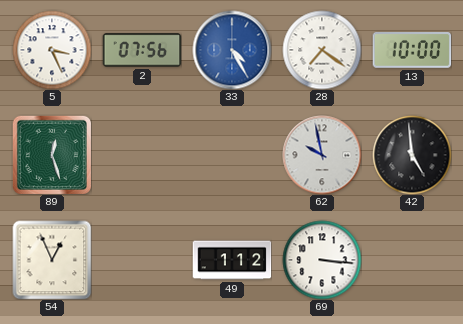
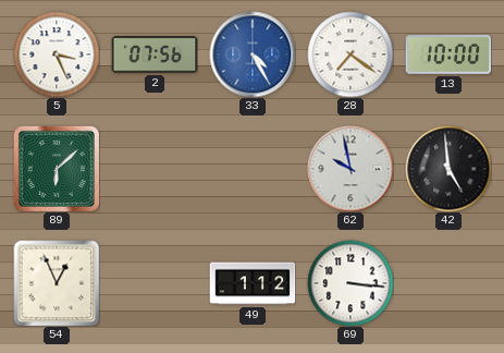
89: 12:27 -> 6:08
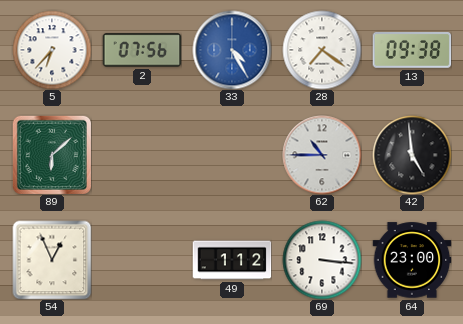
5: 3:26 -> 6:37
13: 10:00 -> 09:38
62: 9:58 -> 10:45
64: none -> 23:00
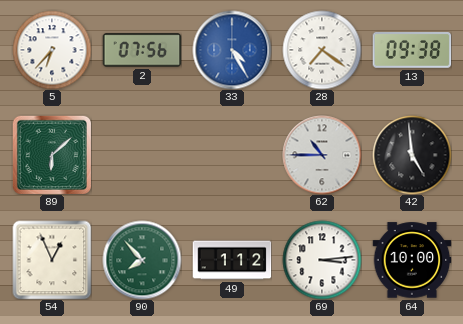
90: none -> 7:53
69: 3:16 -> 3:14
64: 23:00 -> 10:00
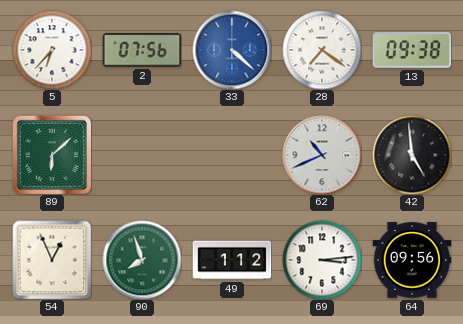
33: 4:25 -> 4:22
62: 10:45 -> 10:41
90: 7:53 -> 7:57
64: 10:00 -> 09:56
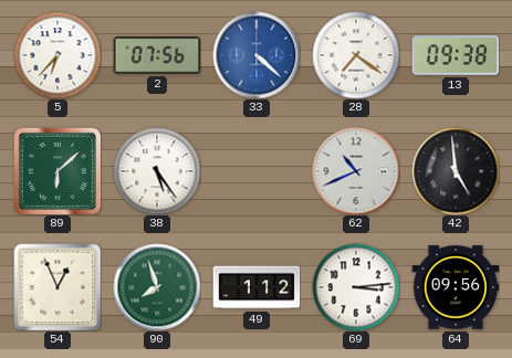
38: none -> 5:24
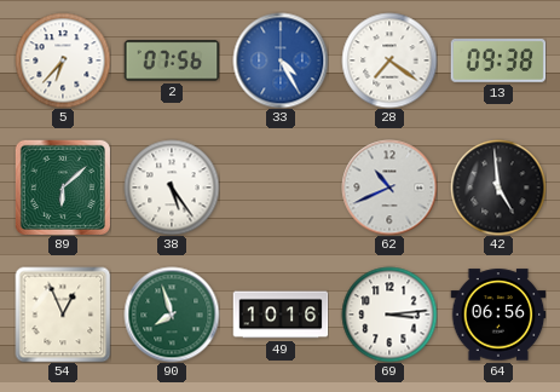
33: 4:22 -> 4:25
49: 1:12 -> 10:16
64: 09:56 -> 06:56
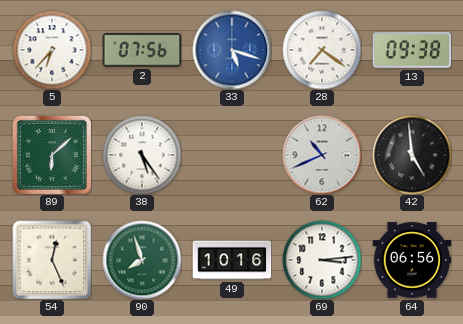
33: 4:25 -> 5:18
54: 12:56 -> 12:26
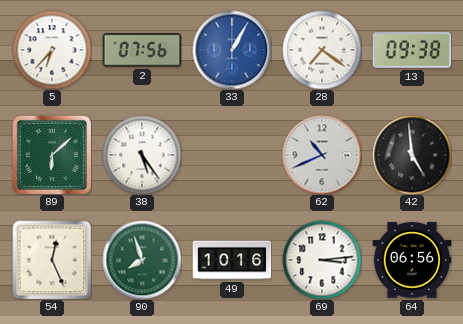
33: 5:18 -> 1:05
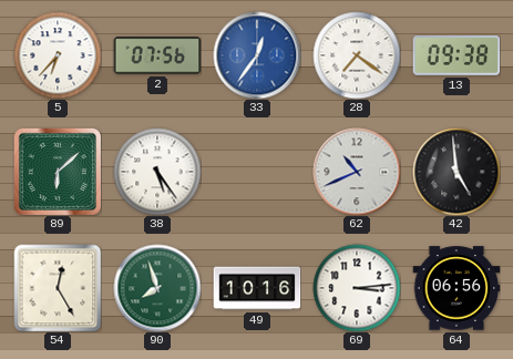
33: 1:05 -> 12:36
54: 12:26 -> 12:25
